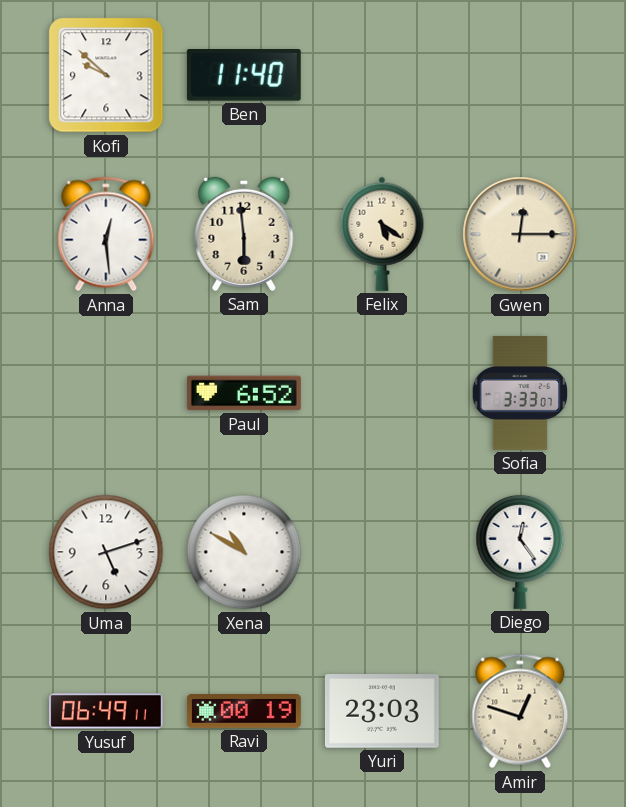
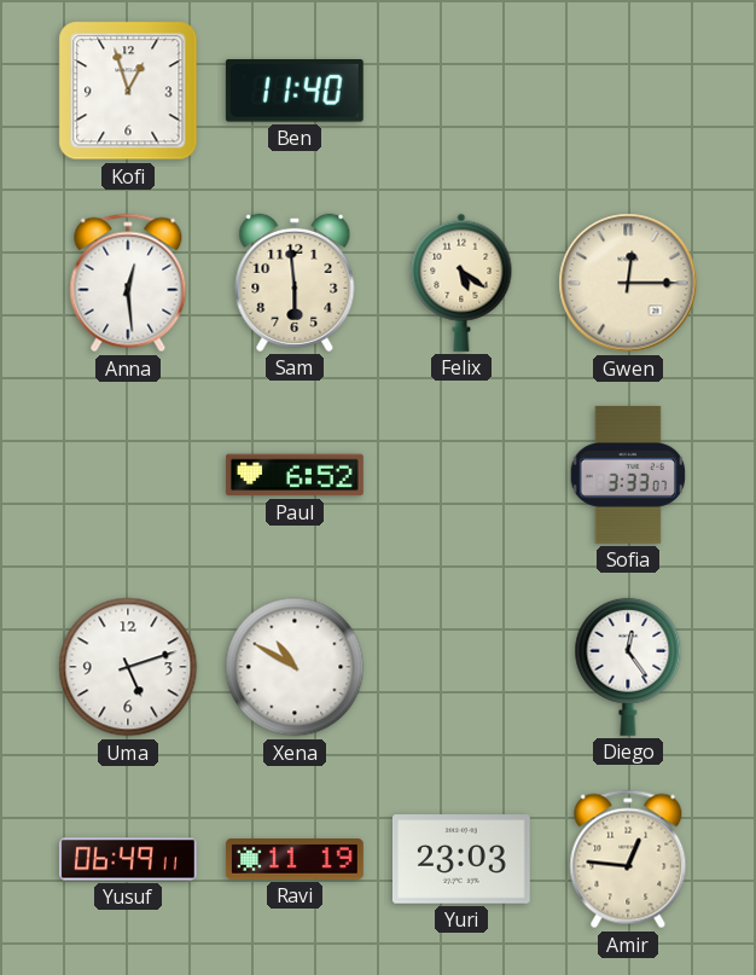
Kofi: 9:52 -> 12:57
Ravi: 00:19 -> 11:19
Amir: 12:48 -> 12:46
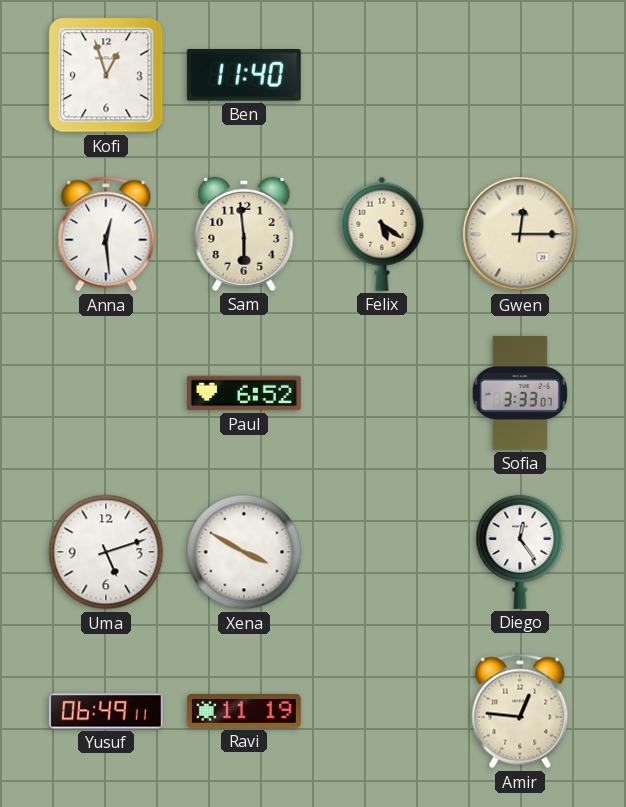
Xena: 10:50 -> 3:50
Yuri: 23:03 -> none
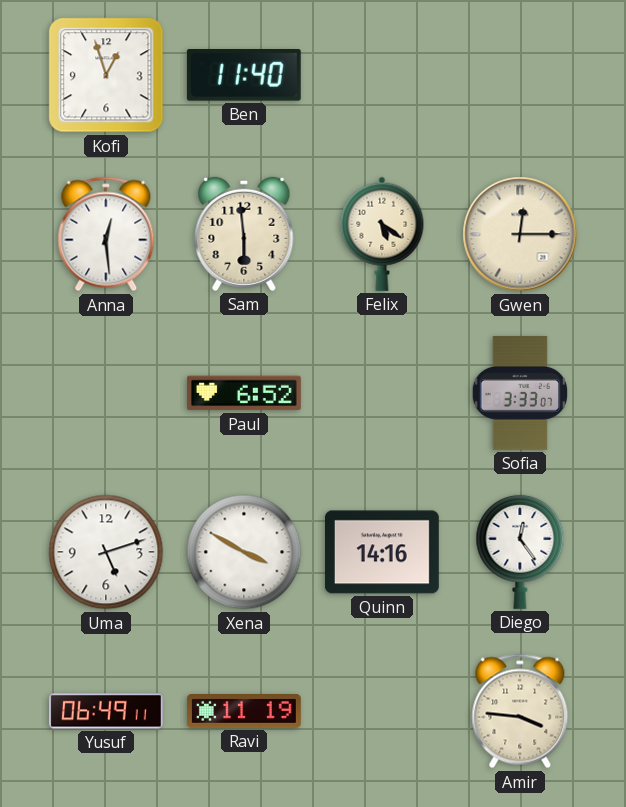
Quinn: none -> 14:16
Amir: 12:46 -> 3:46
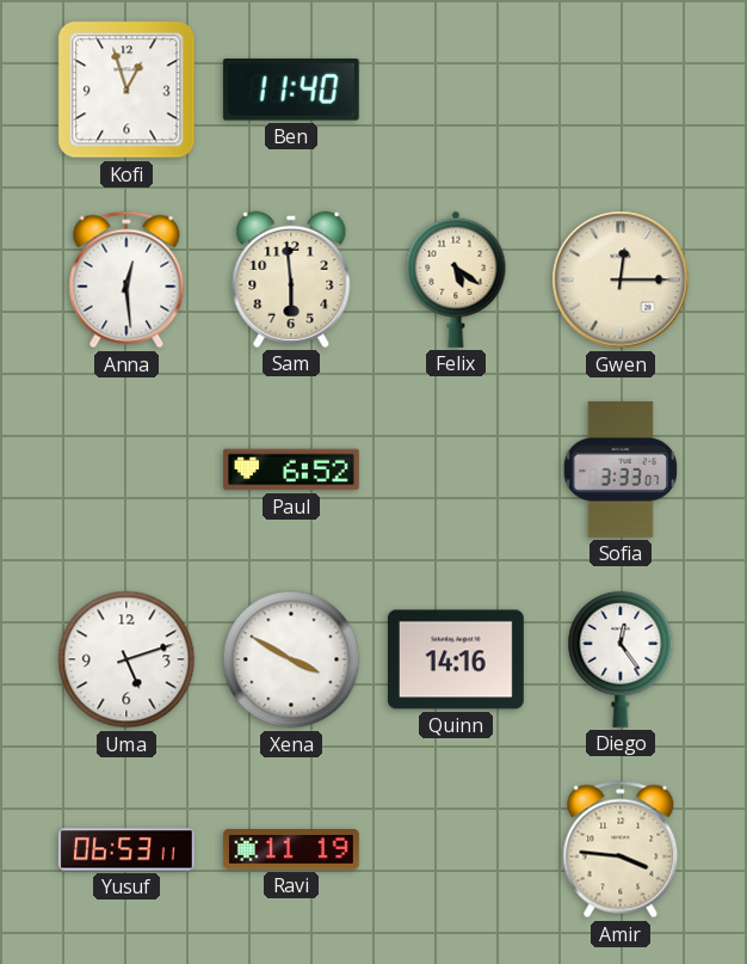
Yusuf: 06:49 -> 06:53
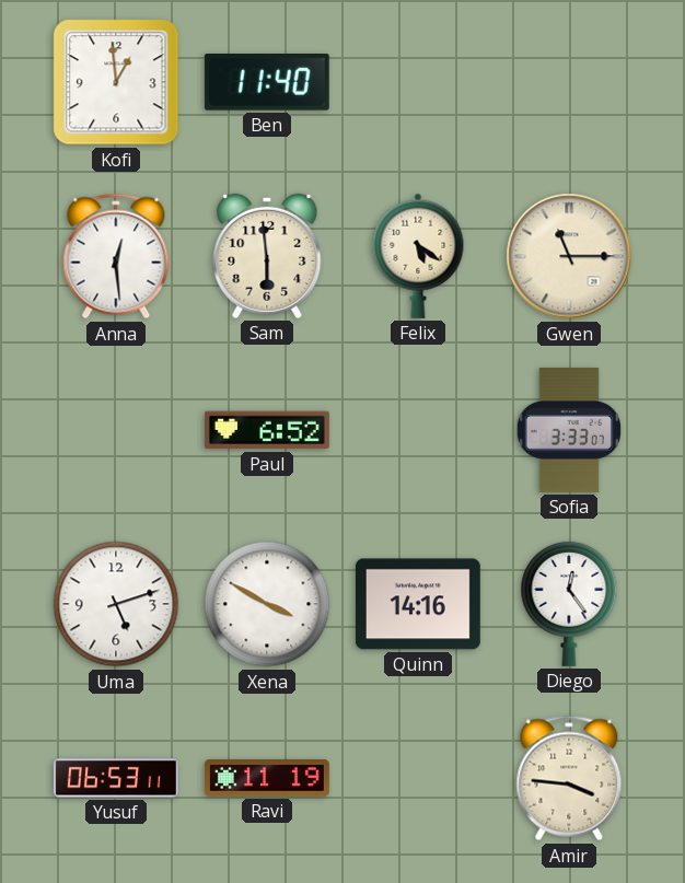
Kofi: 12:57 -> 12:59
Gwen: 12:15 -> 11:15
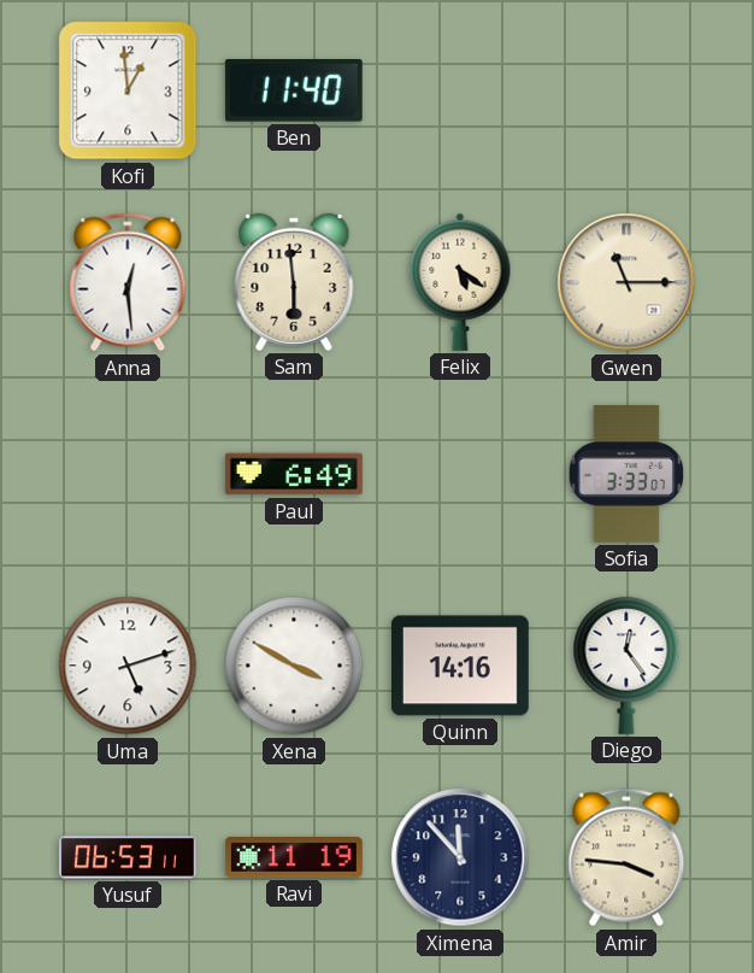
Paul: 6:52 -> 6:49
Ximena: none -> 11:53
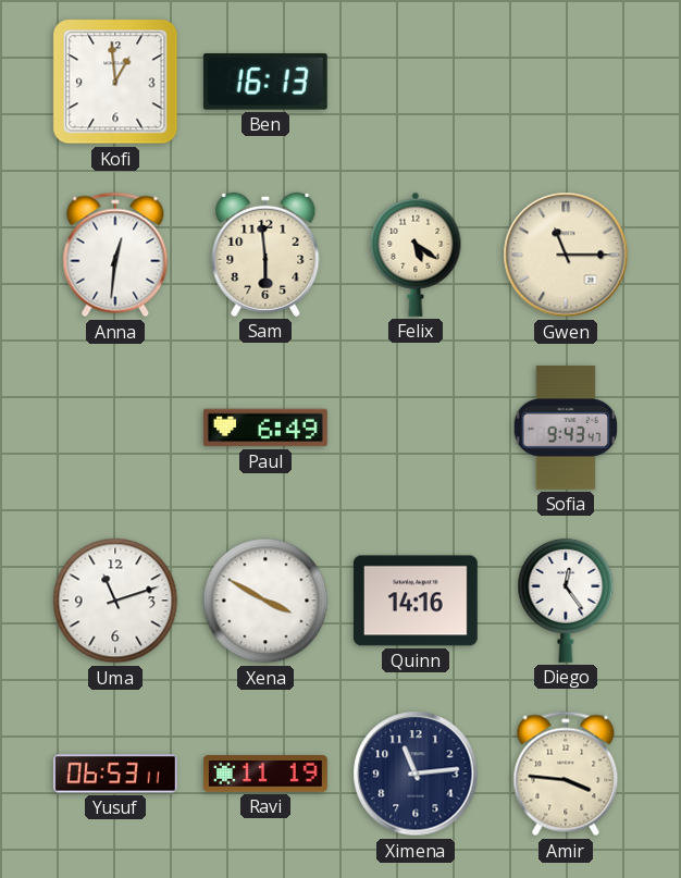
Ben: 11:40 -> 16:13
Anna: 12:29 -> 12:31
Sofia: 3:33 -> 9:43
Uma: 5:12 -> 11:12
Ximena: 11:53 -> 11:14
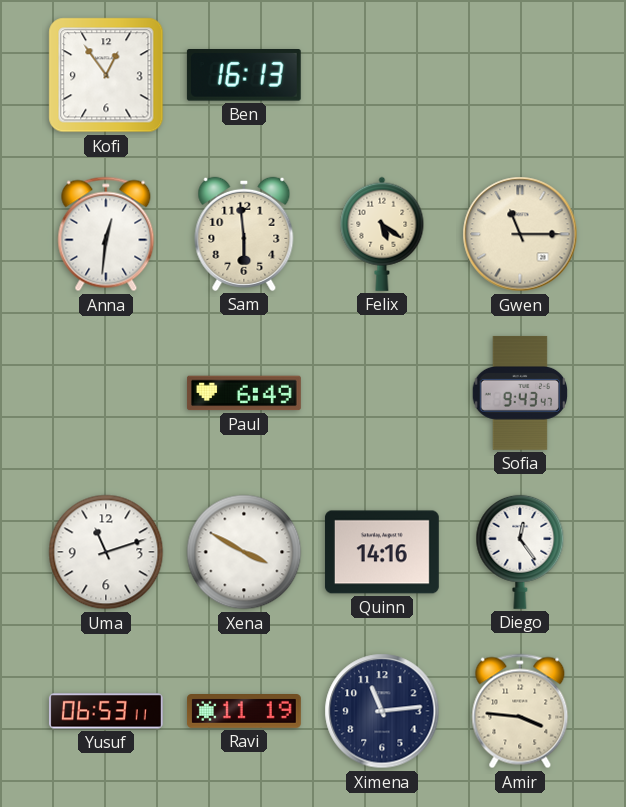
Kofi: 12:59 -> 12:54
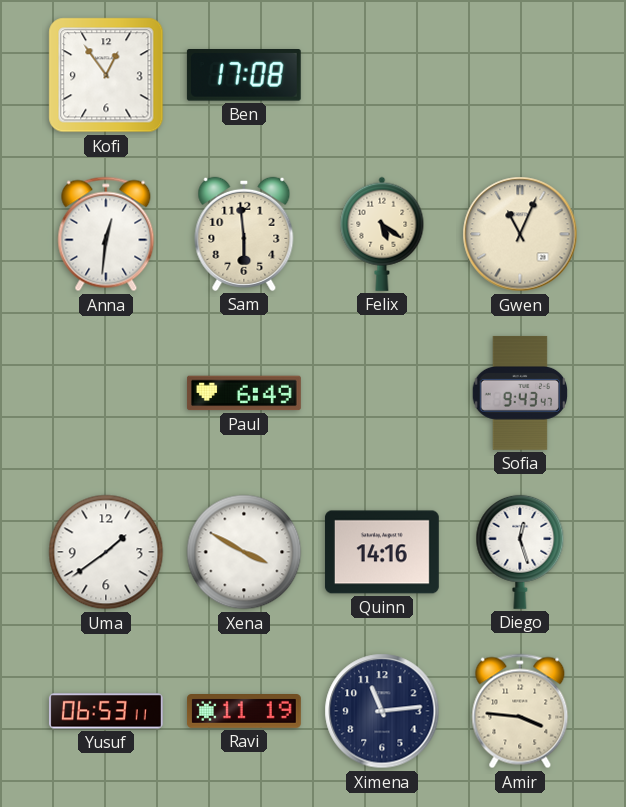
Ben: 16:13 -> 17:08
Gwen: 11:15 -> 11:04
Uma: 11:12 -> 1:39
Diego: 12:24 -> 12:27
